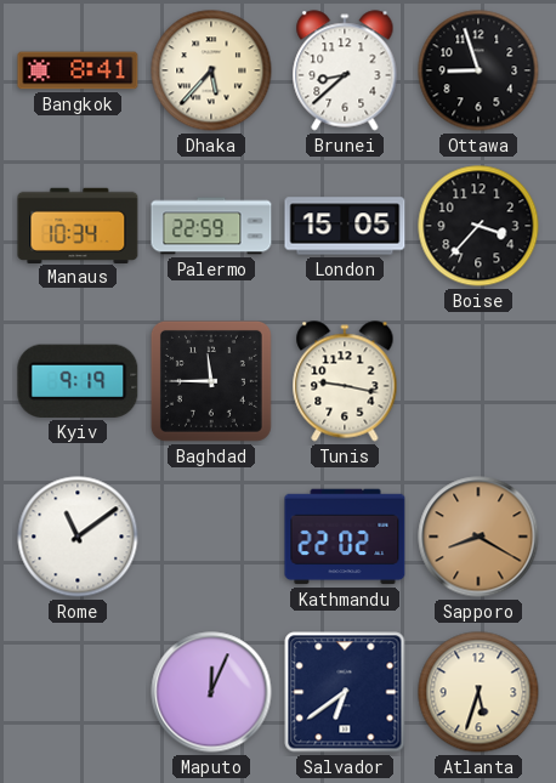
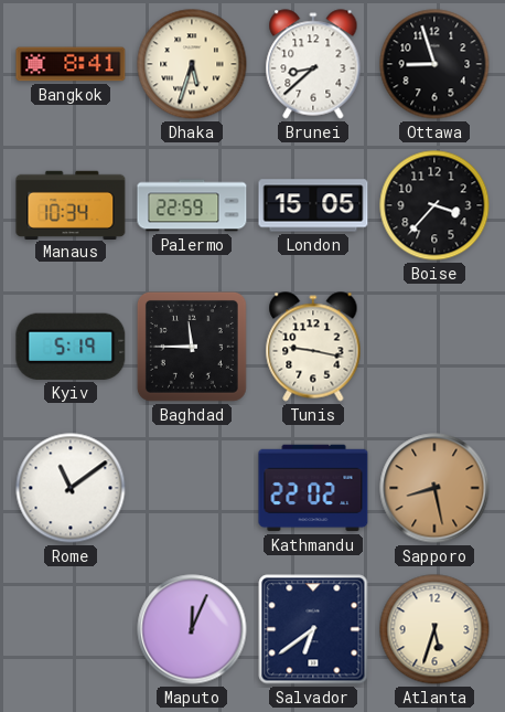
Dhaka: 5:37 -> 5:33
Kyiv: 9:19 -> 5:19
Sapporo: 8:20 -> 8:28
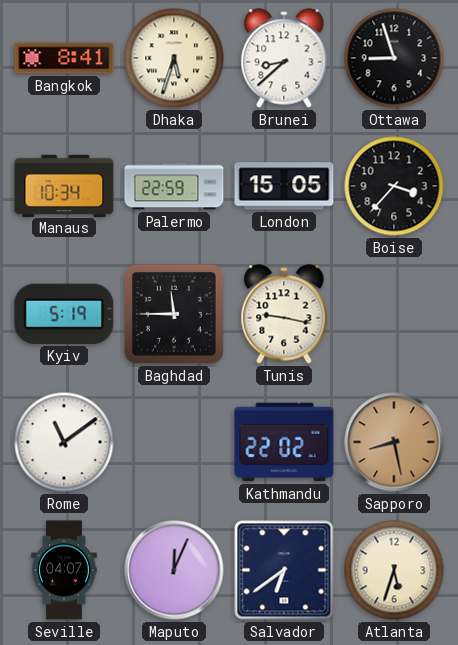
Seville: none -> 04:07
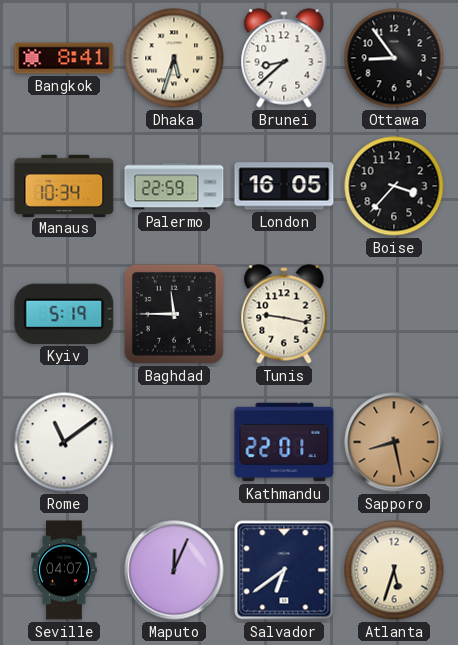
Ottawa: 8:57 -> 8:54
London: 15:05 -> 16:05
Kathmandu: 22:02 -> 22:01
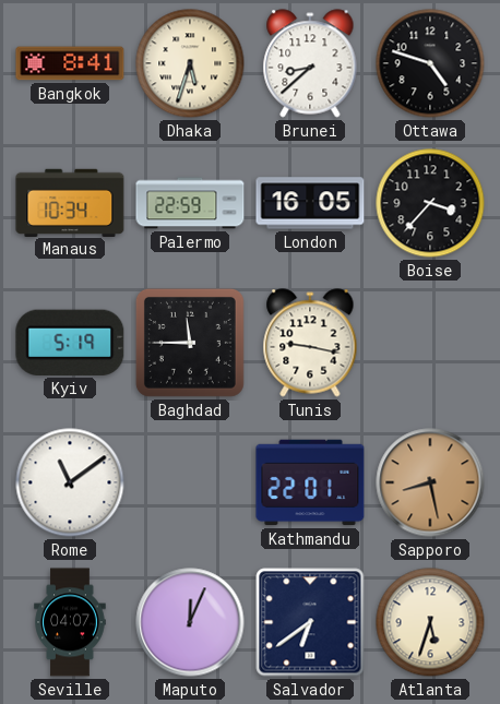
Ottawa: 8:54 -> 4:48
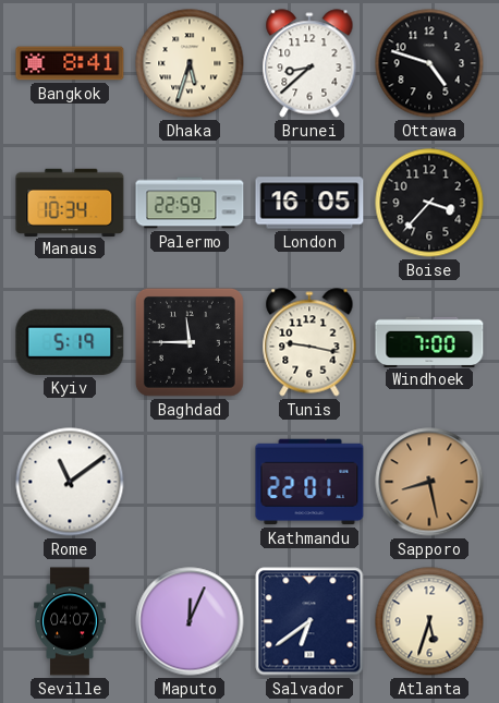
Windhoek: none -> 7:00
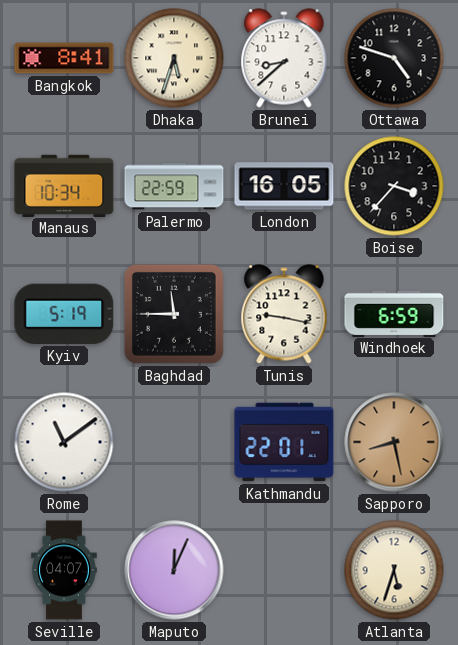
Windhoek: 7:00 -> 6:59
Salvador: 6:39 -> none
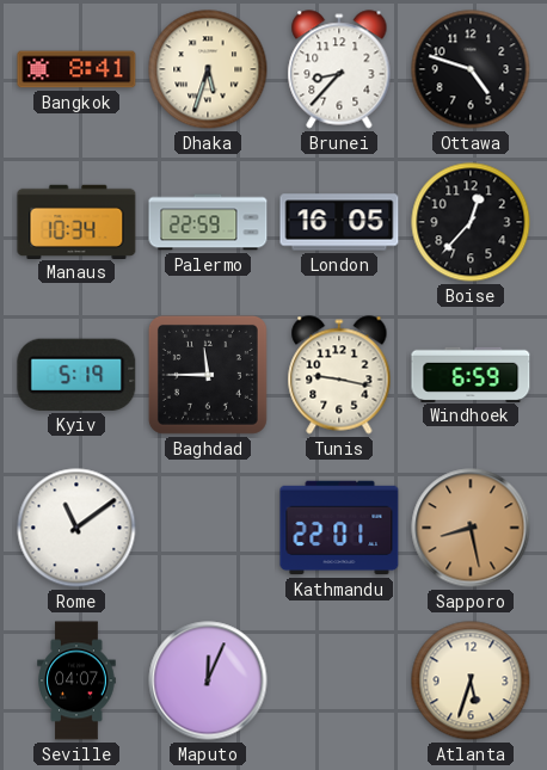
Brunei: 8:38 -> 8:37
Boise: 3:37 -> 12:37
